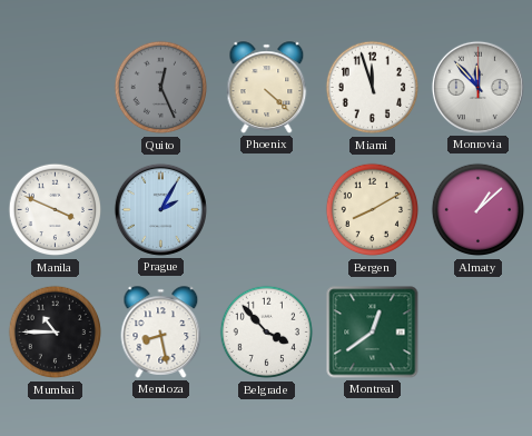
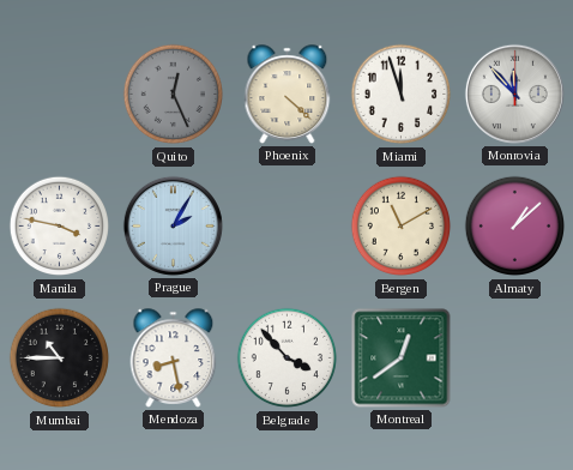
Manila: 3:49 -> 3:47
Bergen: 8:10 -> 11:10
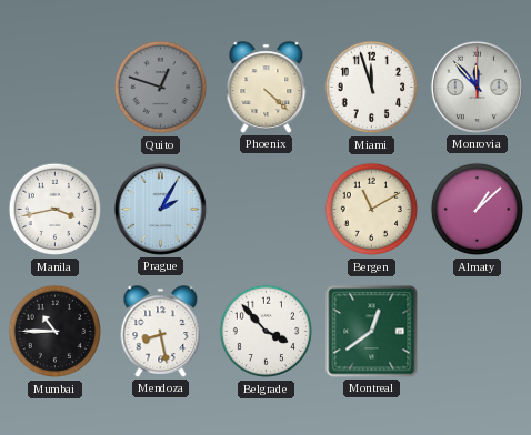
Quito: 12:26 -> 12:48
Manila: 3:47 -> 3:43
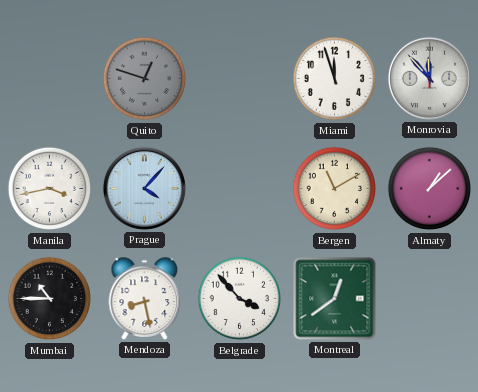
Phoenix: 4:22 -> none
Prague: 2:05 -> 4:07
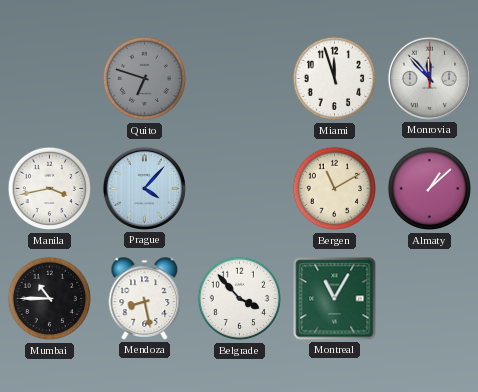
Quito: 12:48 -> 6:48
Montreal: 12:39 -> 11:05
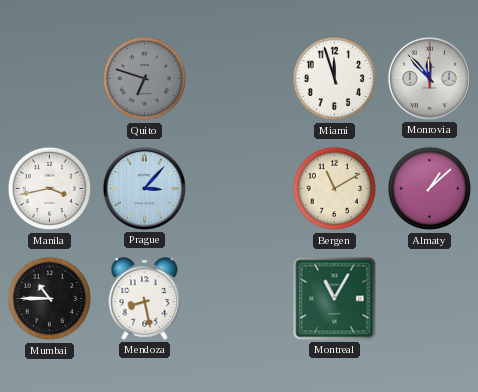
Prague: 4:07 -> 3:07
Belgrade: 3:53 -> none
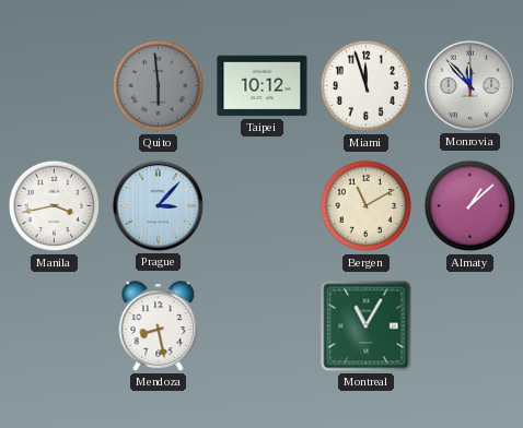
Quito: 6:48 -> 5:59
Taipei: none -> 10:12
Mumbai: 10:45 -> none
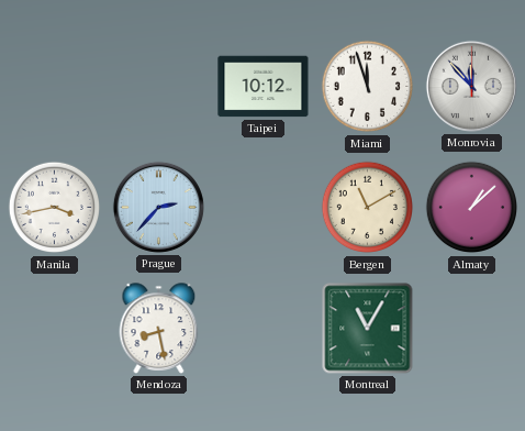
Quito: 5:59 -> none
Prague: 3:07 -> 2:37
